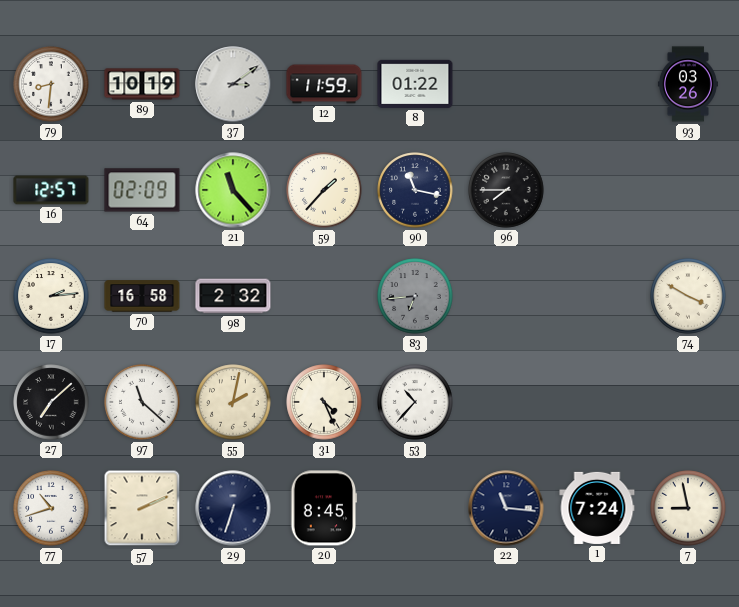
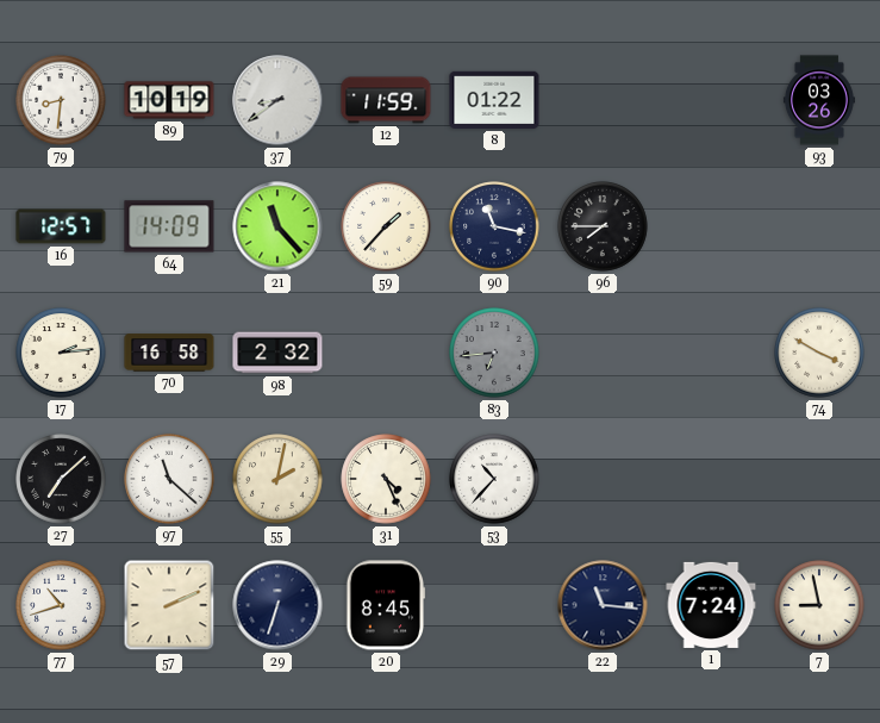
37: 3:09 -> 8:39
64: 02:09 -> 14:09
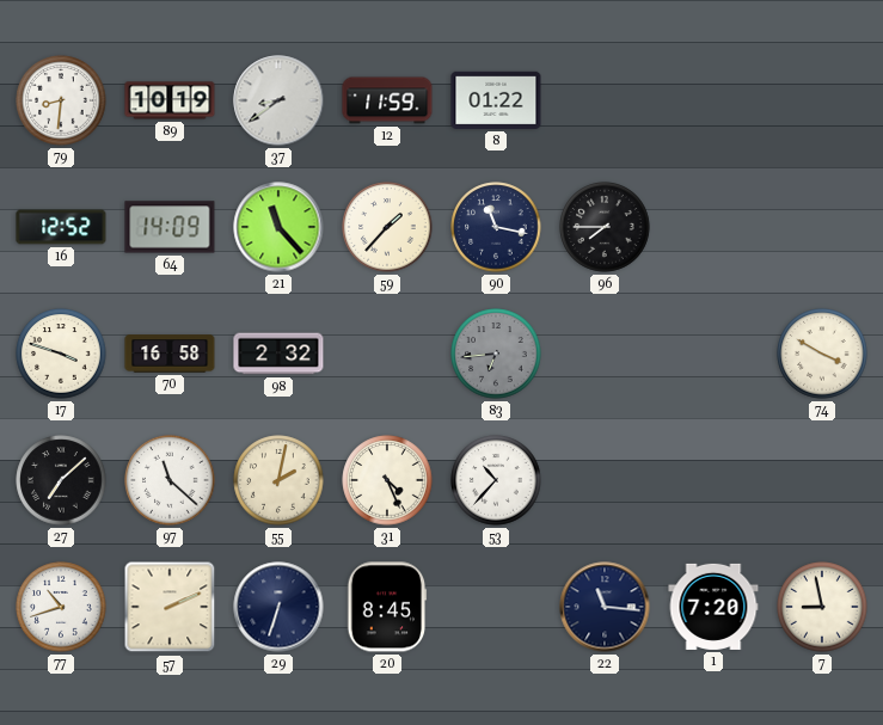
93: 03:26 -> none
16: 12:57 -> 12:52
17: 2:14 -> 3:48
1: 7:24 -> 7:20
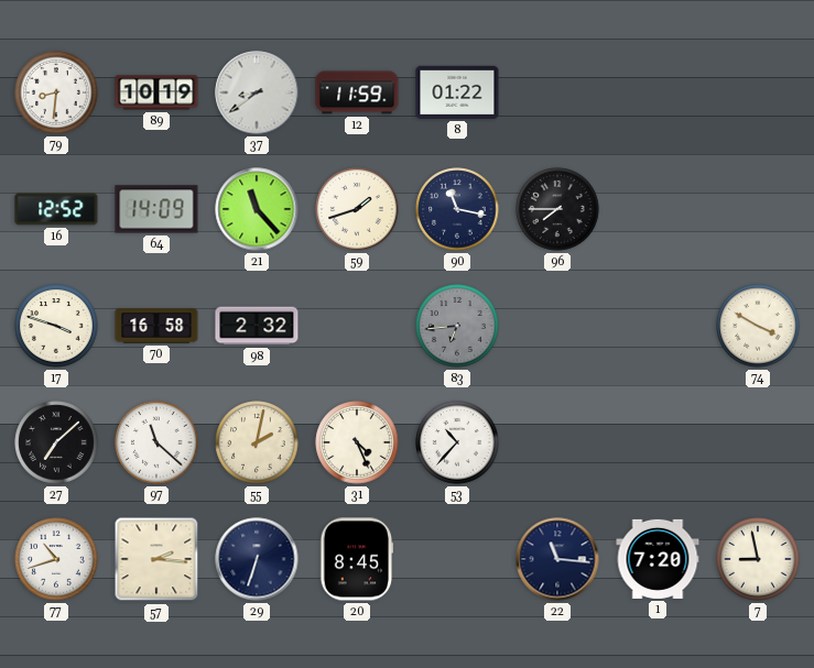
59: 1:37 -> 1:42
57: 2:11 -> 2:16
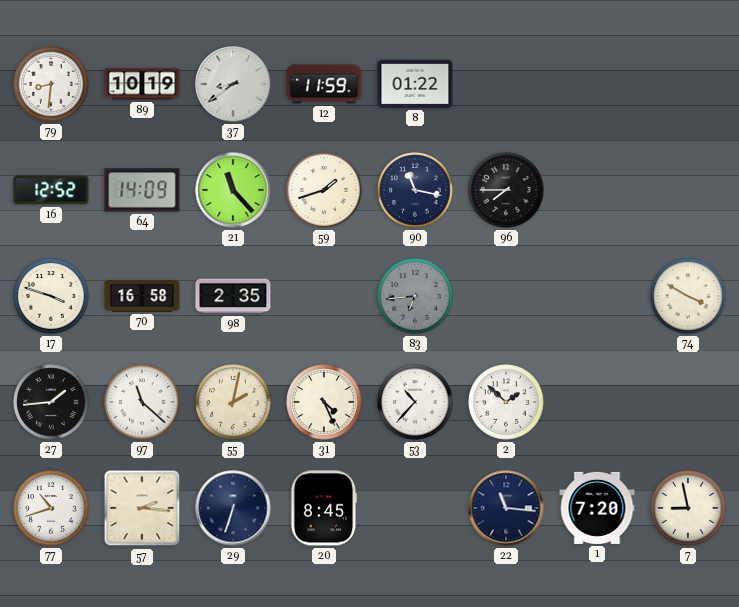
98: 2:32 -> 2:35
27: 7:08 -> 1:44
2: none -> 1:52
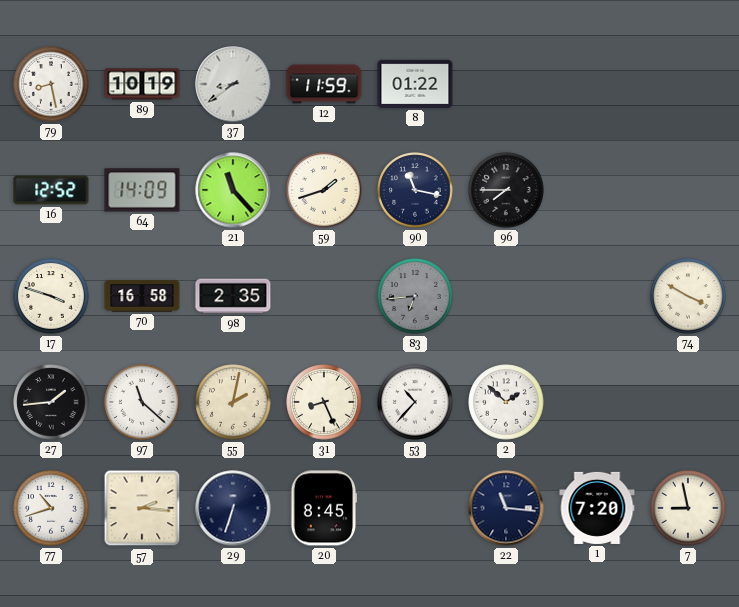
79: 8:31 -> 8:28
31: 4:26 -> 8:26
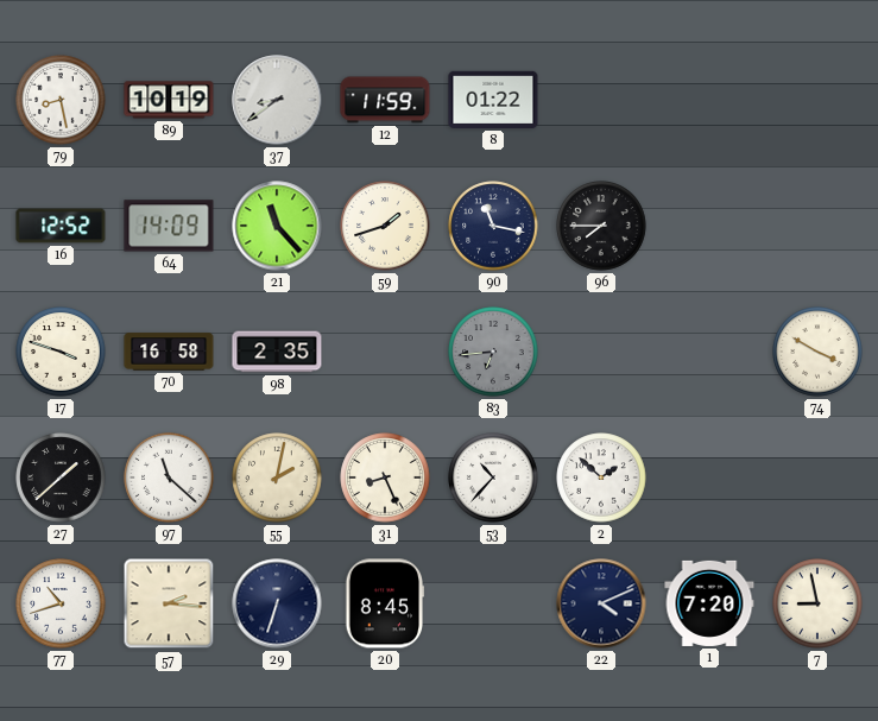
27: 1:44 -> 1:38
22: 11:16 -> 4:11
